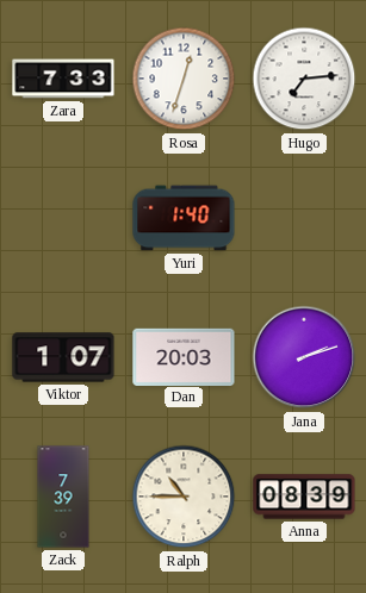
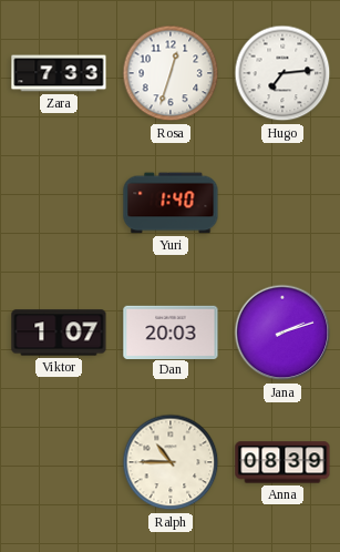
Zack: 7:39 -> none
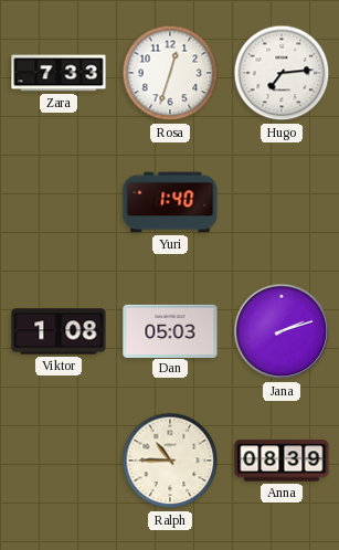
Viktor: 1:07 -> 1:08
Dan: 20:03 -> 05:03
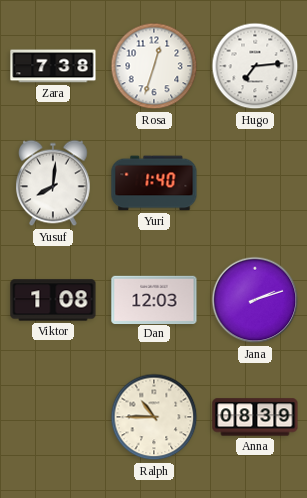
Zara: 7:33 -> 7:38
Yusuf: none -> 8:01
Dan: 05:03 -> 12:03
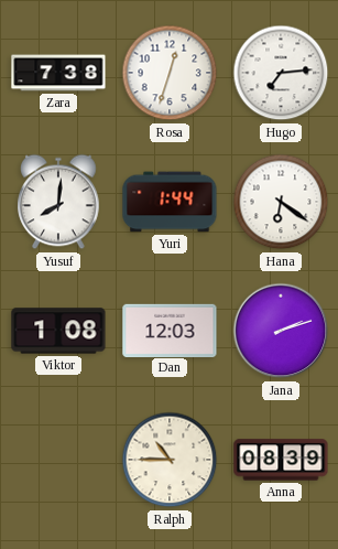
Yuri: 1:40 -> 1:44
Hana: none -> 6:21
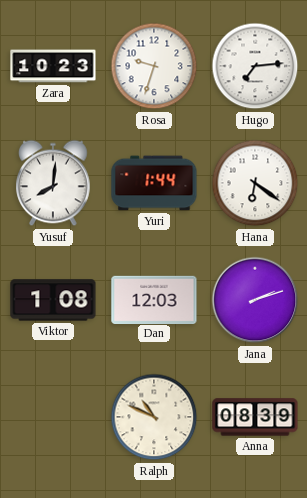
Zara: 7:38 -> 10:23
Rosa: 12:33 -> 9:33
Ralph: 10:45 -> 10:49
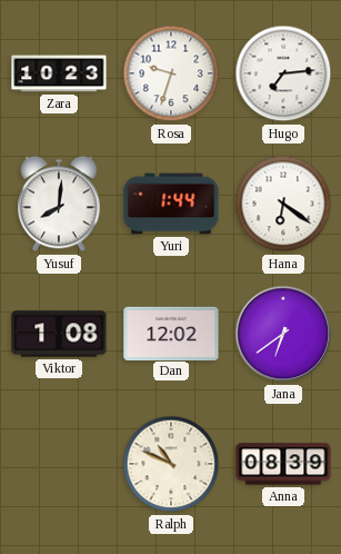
Dan: 12:03 -> 12:02
Jana: 2:12 -> 6:39
